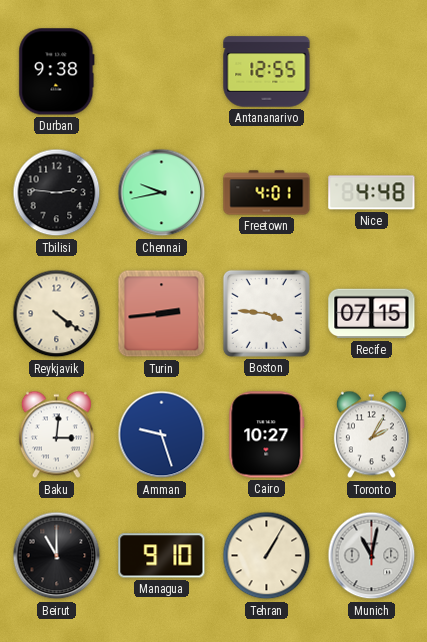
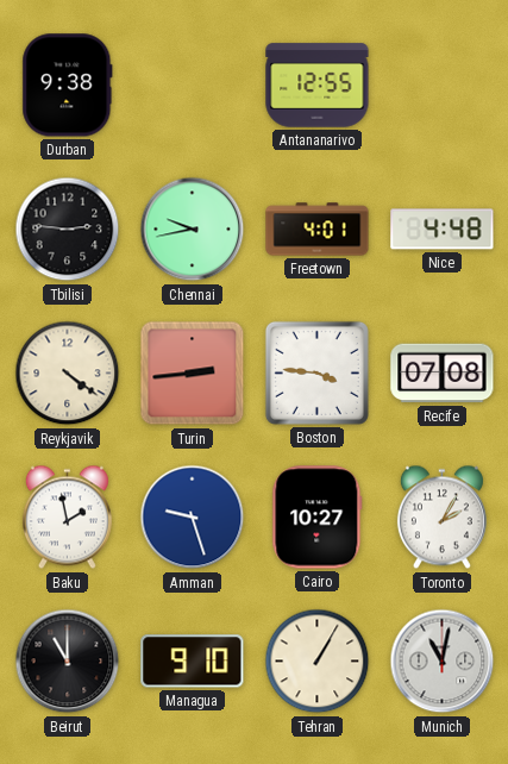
Recife: 07:15 -> 07:08
Baku: 3:01 -> 1:58
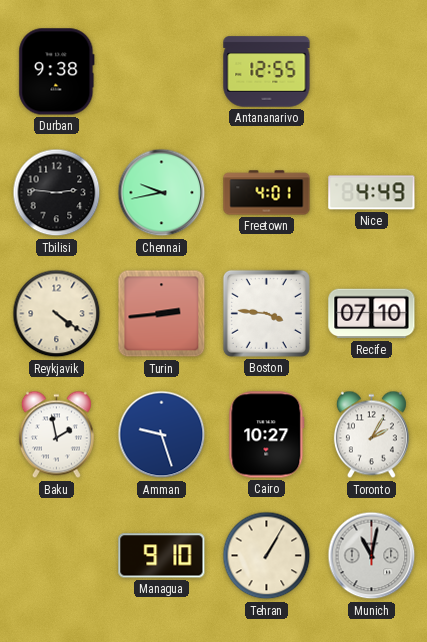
Nice: 4:48 -> 4:49
Recife: 07:08 -> 07:10
Beirut: 11:00 -> none
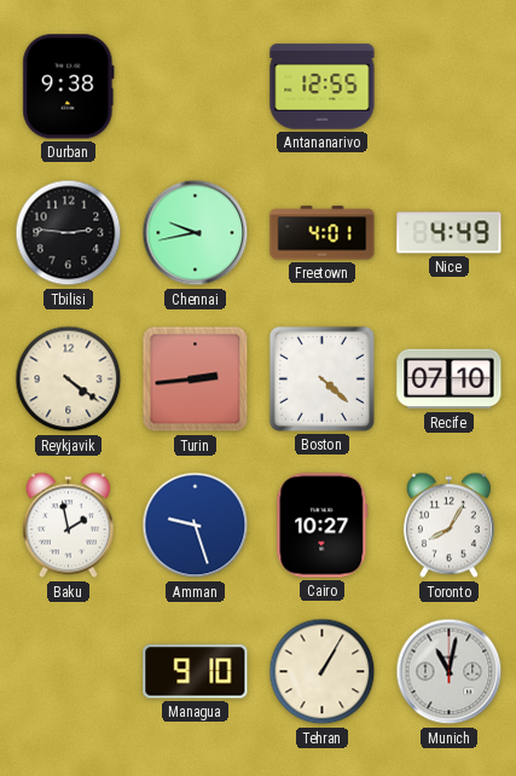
Boston: 3:46 -> 4:22
Toronto: 2:05 -> 8:05
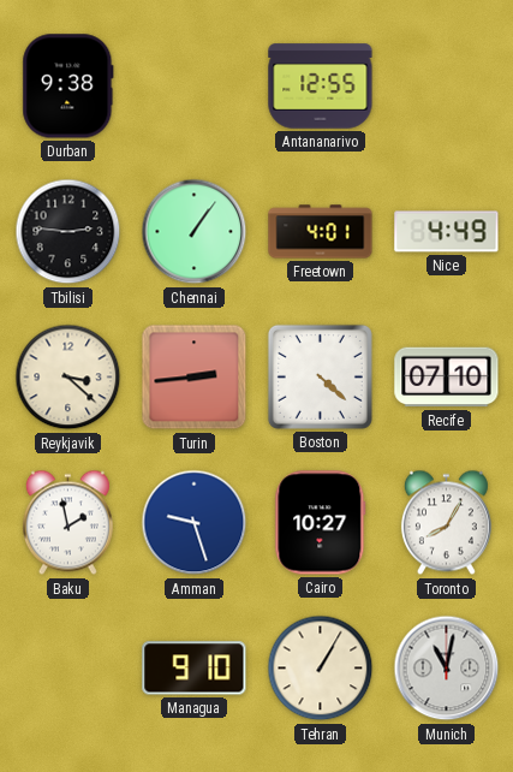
Chennai: 9:43 -> 1:06
Reykjavik: 4:21 -> 3:22
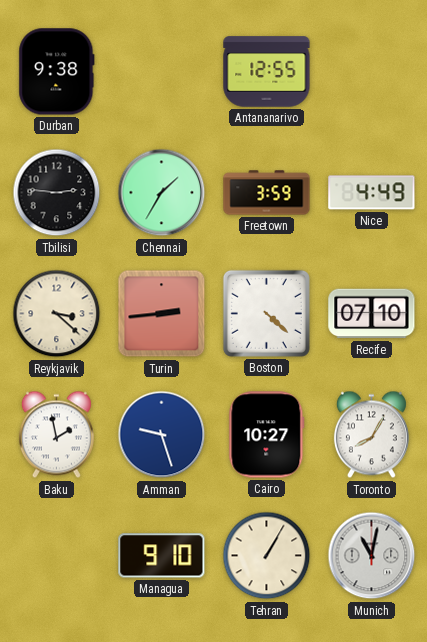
Chennai: 1:06 -> 1:35
Freetown: 4:01 -> 3:59
